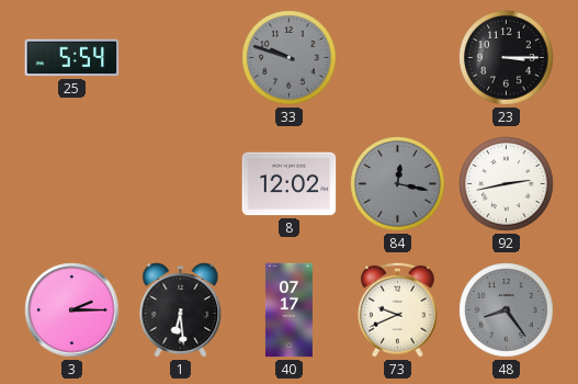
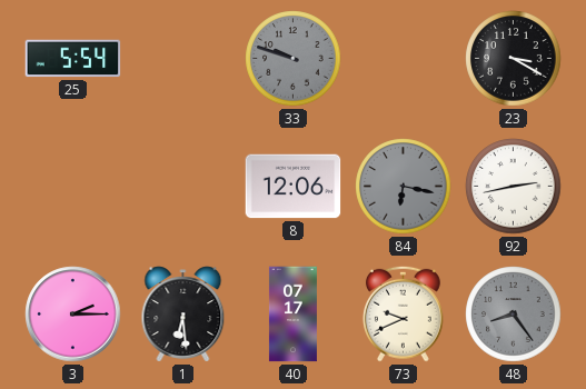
23: 3:15 -> 3:20
8: 12:02 -> 12:06
84: 12:17 -> 6:17
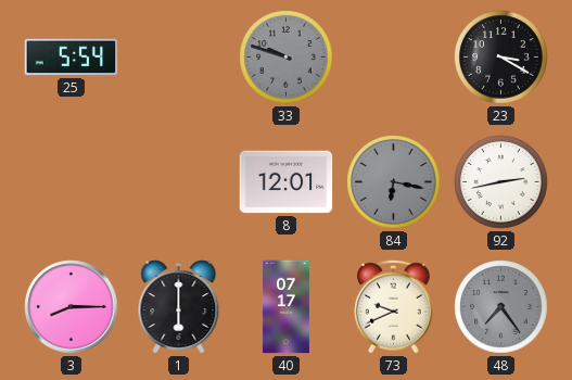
8: 12:06 -> 12:01
3: 2:15 -> 8:15
1: 6:29 -> 6:00
48: 8:24 -> 7:24
